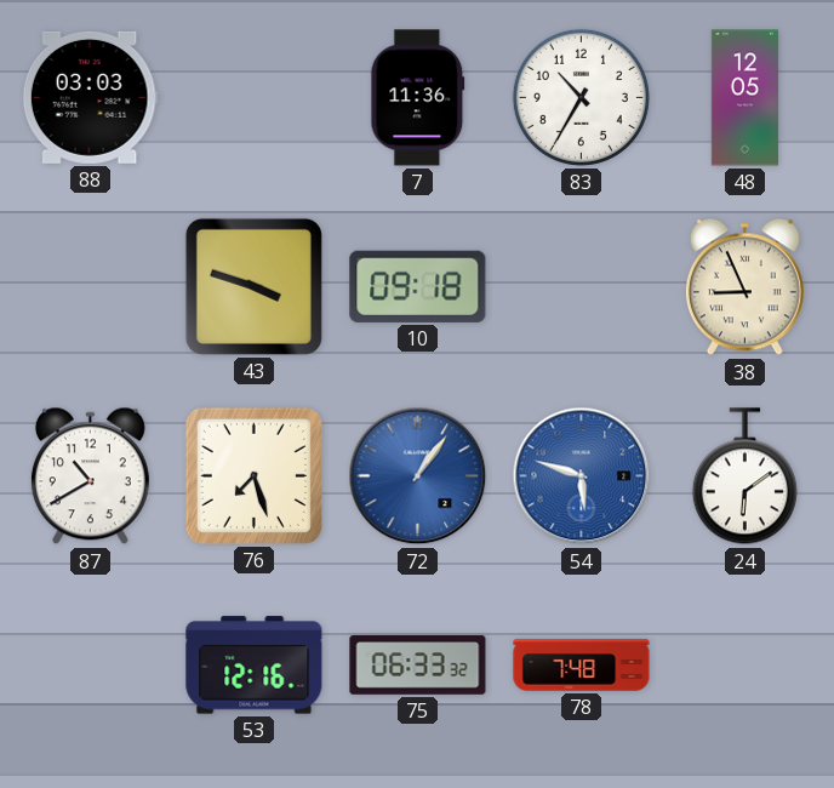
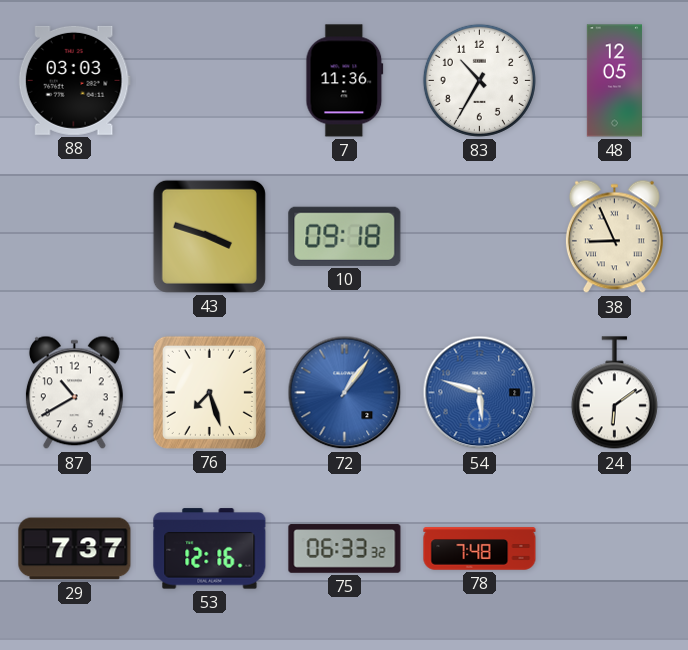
29: none -> 7:37
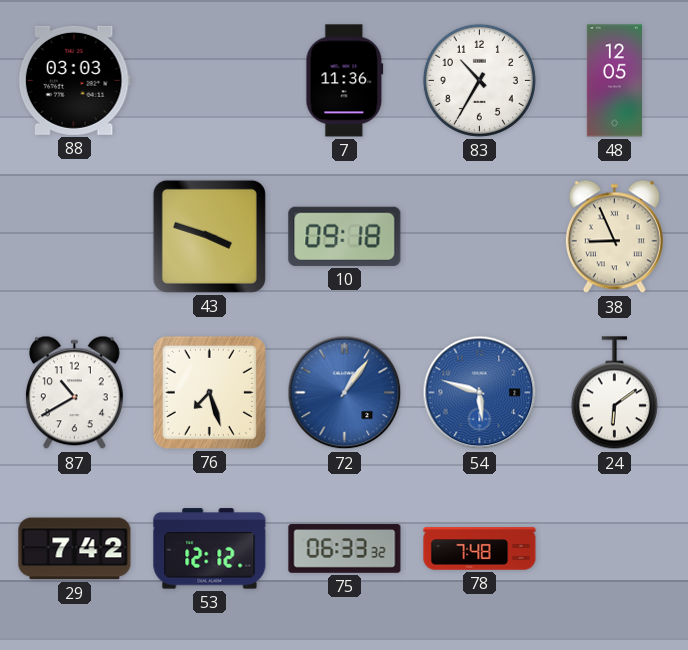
29: 7:37 -> 7:42
53: 12:16 -> 12:12
